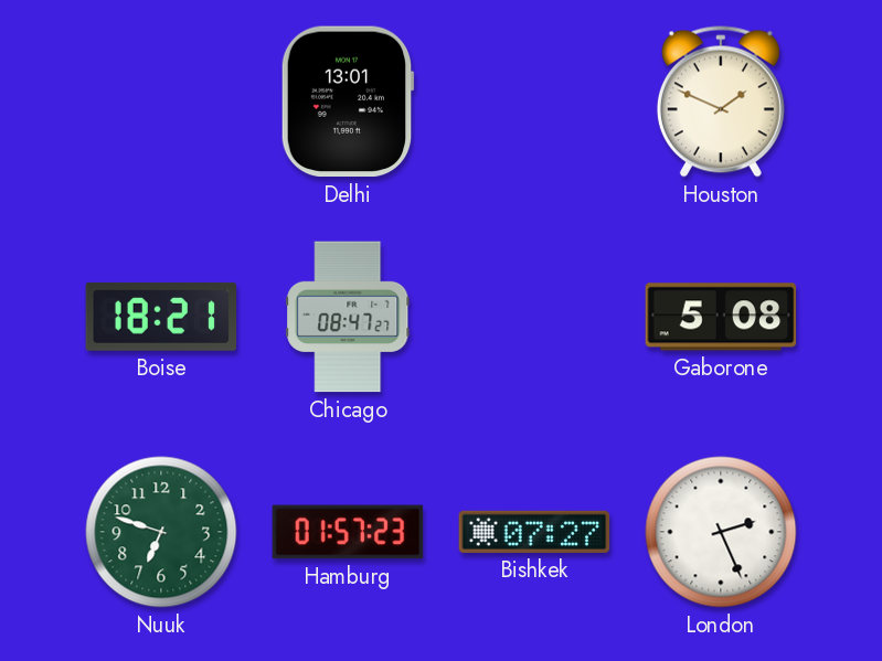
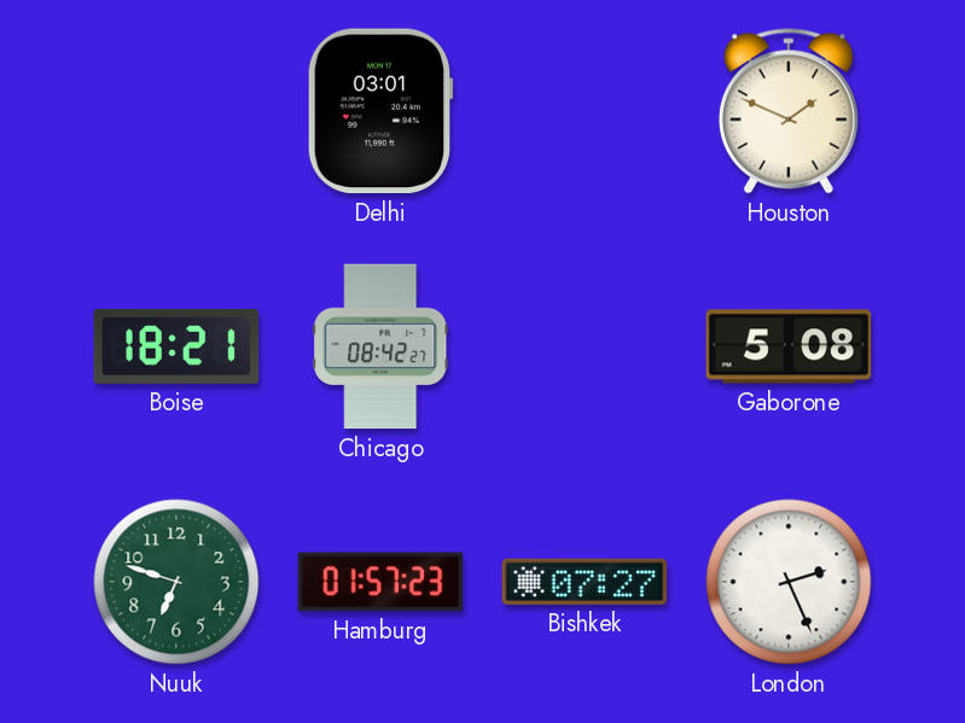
Delhi: 13:01 -> 03:01
Chicago: 08:47 -> 08:42
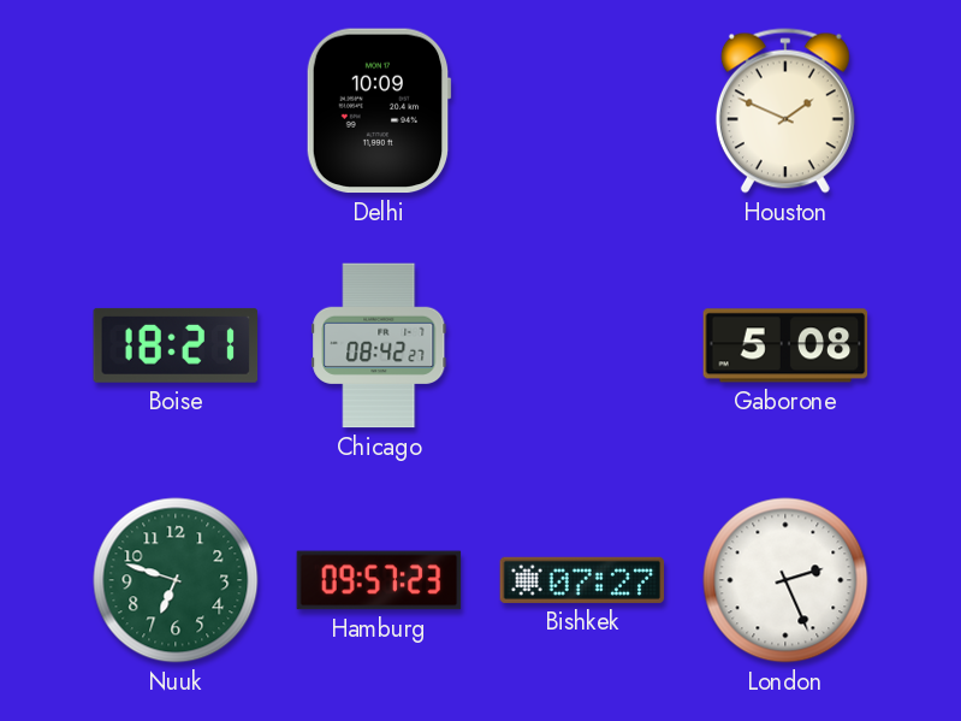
Delhi: 03:01 -> 10:09
Hamburg: 01:57 -> 09:57
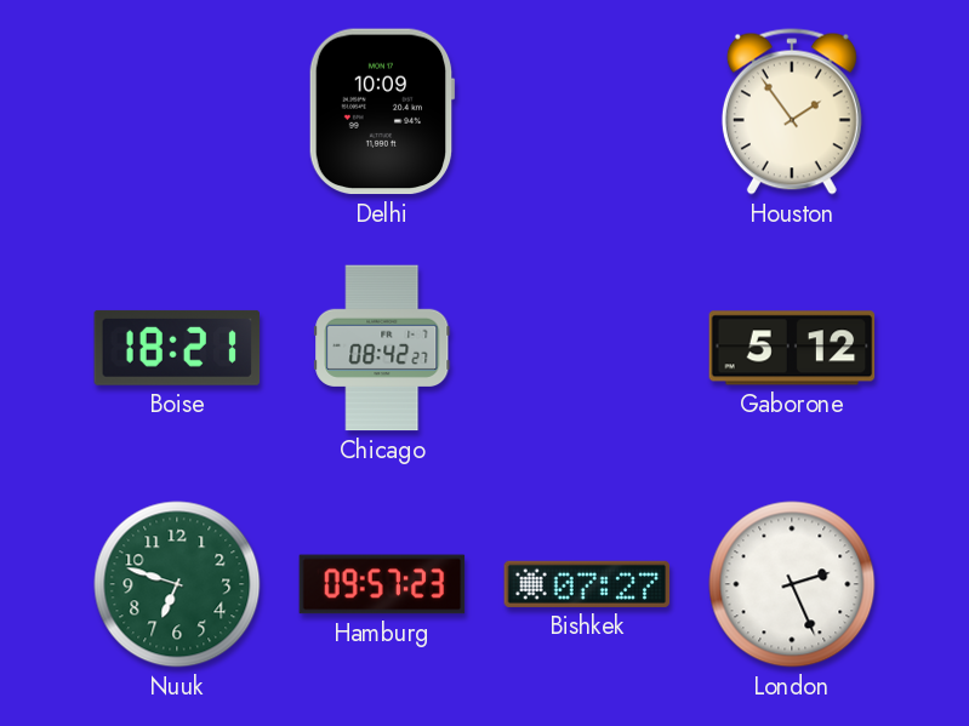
Houston: 1:49 -> 1:54
Gaborone: 5:08 -> 5:12
